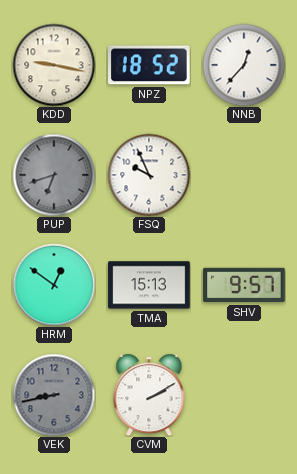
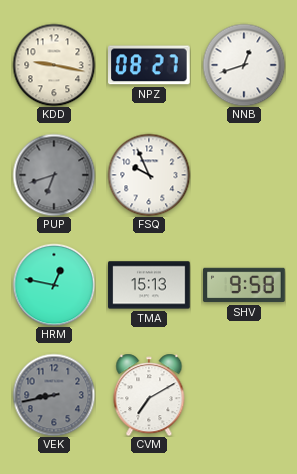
NPZ: 18:52 -> 08:27
NNB: 12:37 -> 12:42
HRM: 12:51 -> 12:47
SHV: 9:57 -> 9:58
CVM: 2:10 -> 7:10
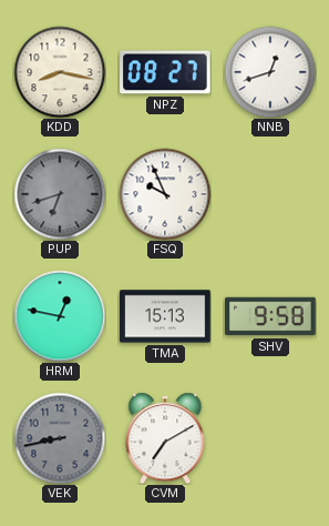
KDD: 9:17 -> 8:17
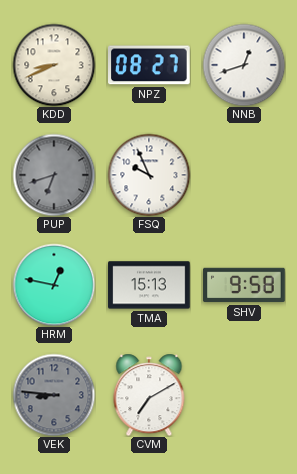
KDD: 8:17 -> 8:41
VEK: 8:43 -> 8:46
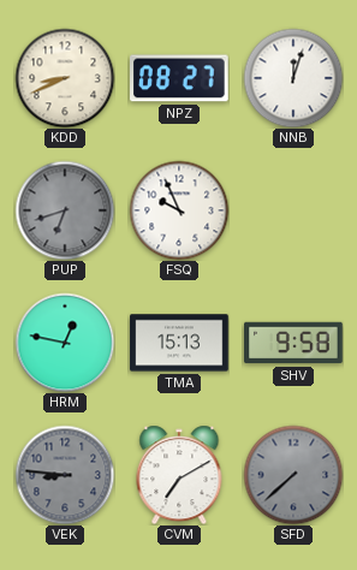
NNB: 12:42 -> 12:03
SFD: none -> 7:38
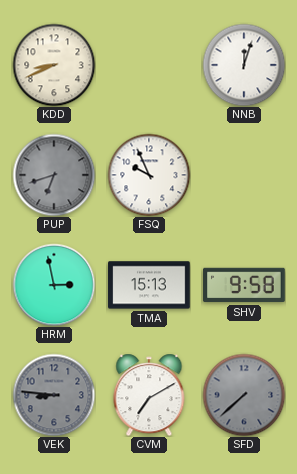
NPZ: 08:27 -> none
HRM: 12:47 -> 2:58
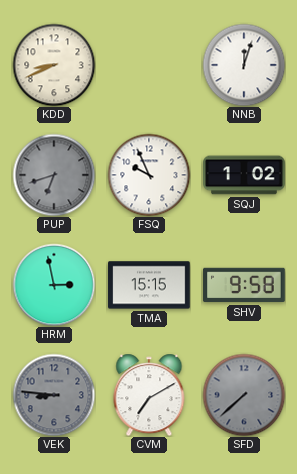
SQJ: none -> 1:02
TMA: 15:13 -> 15:15
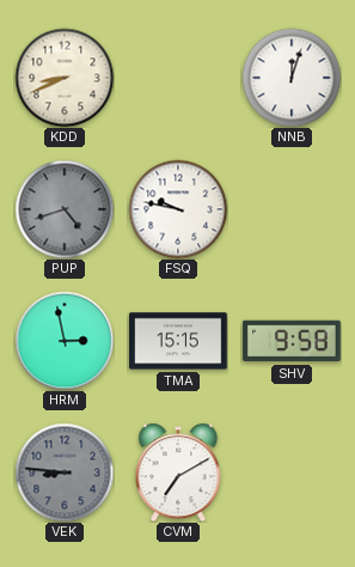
PUP: 6:42 -> 4:42
FSQ: 9:56 -> 9:47
SQJ: 1:02 -> none
SFD: 7:38 -> none
